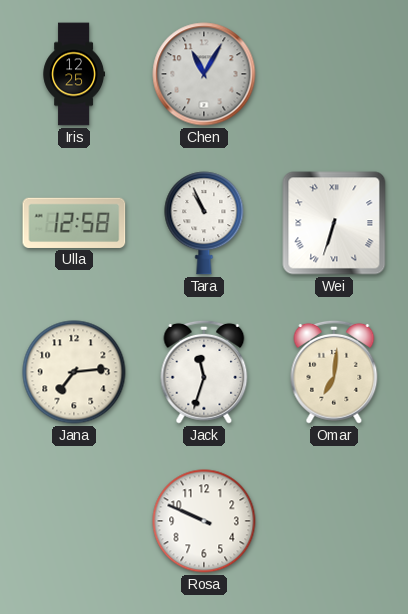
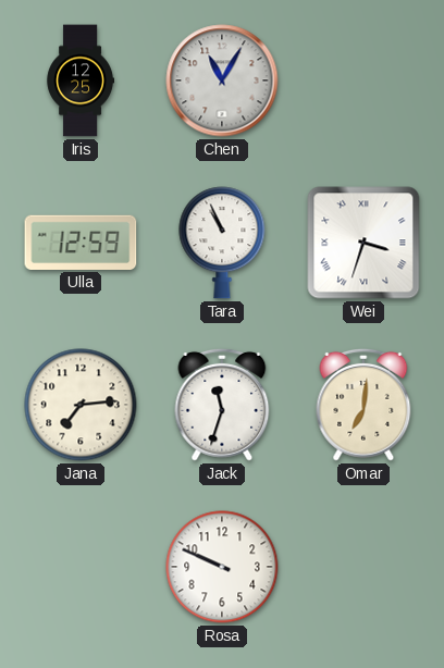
Ulla: 12:58 -> 12:59
Wei: 6:33 -> 3:33
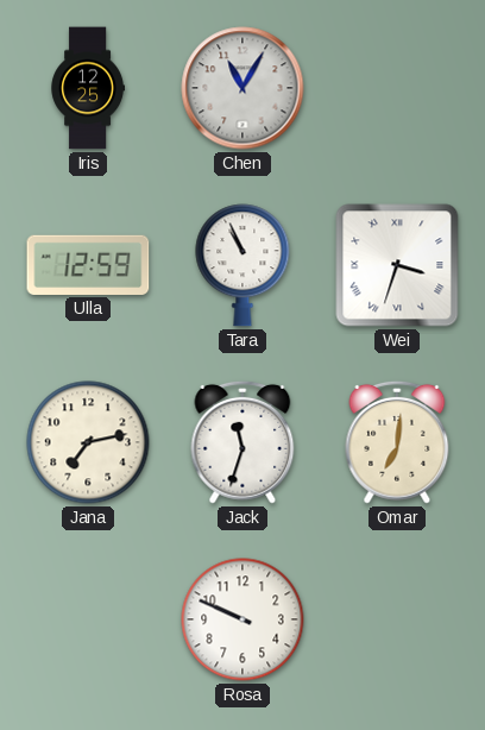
Jana: 7:14 -> 7:13
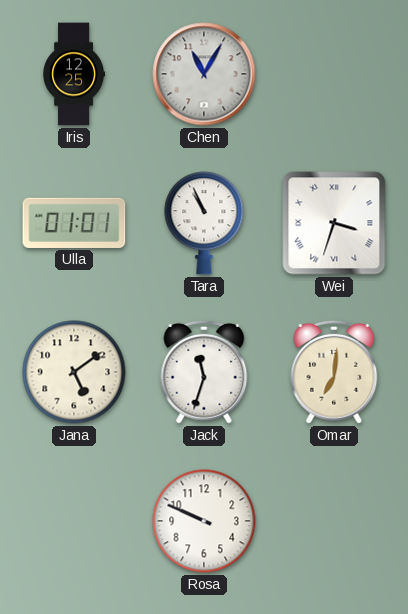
Ulla: 12:59 -> 01:01
Jana: 7:13 -> 5:09
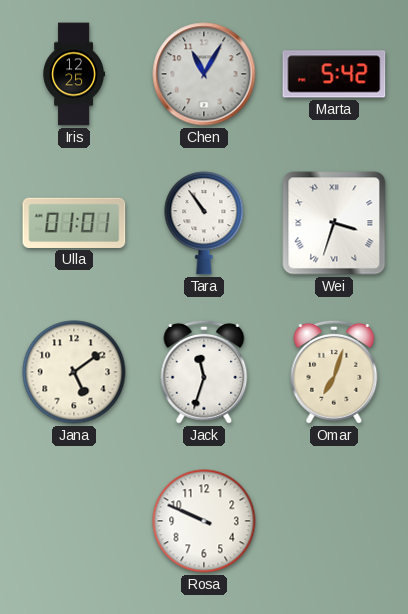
Marta: none -> 5:42
Tara: 10:56 -> 10:54
Omar: 7:01 -> 7:03
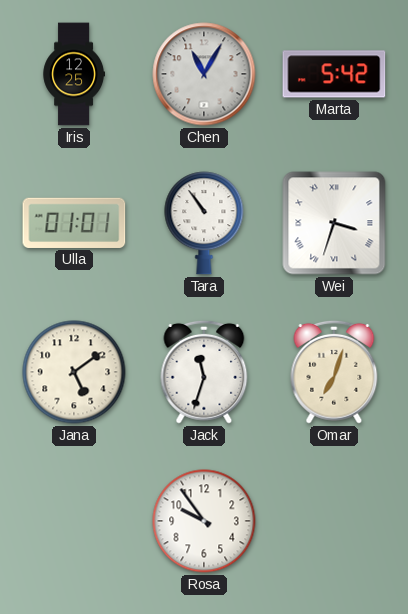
Rosa: 9:49 -> 9:54
